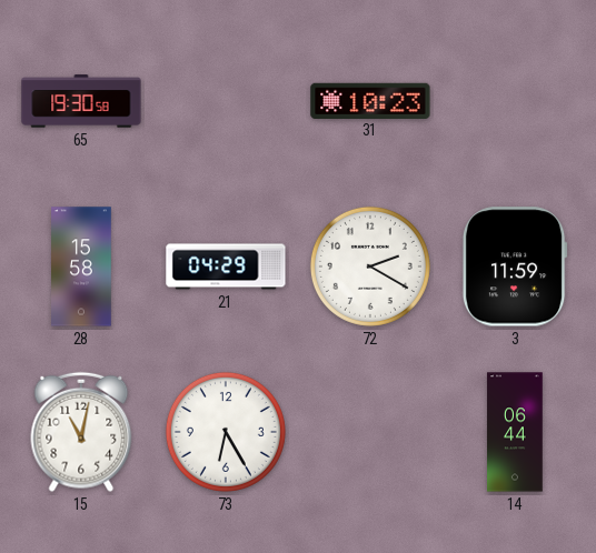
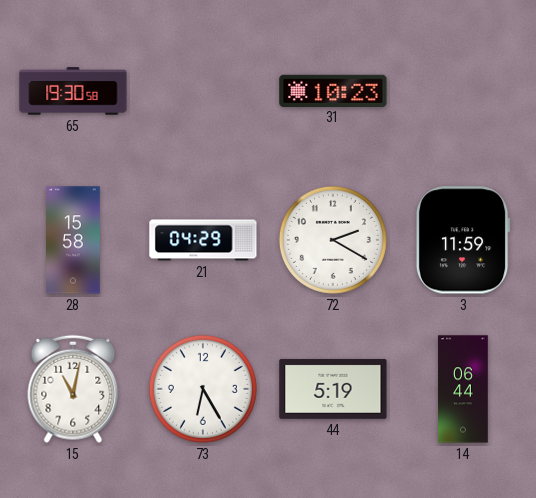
44: none -> 5:19
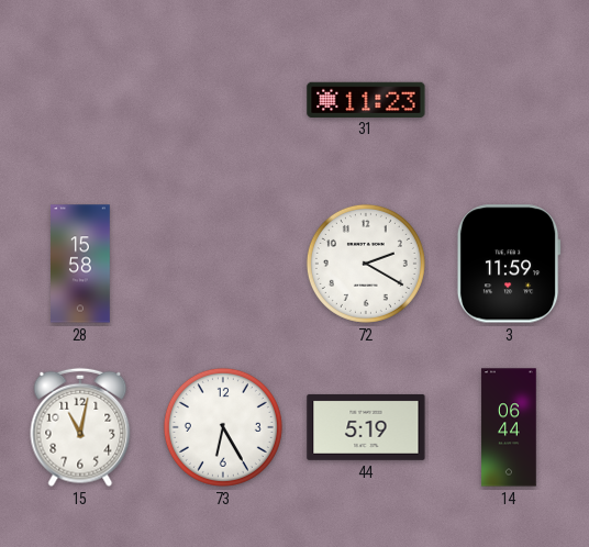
65: 19:30 -> none
31: 10:23 -> 11:23
21: 04:29 -> none
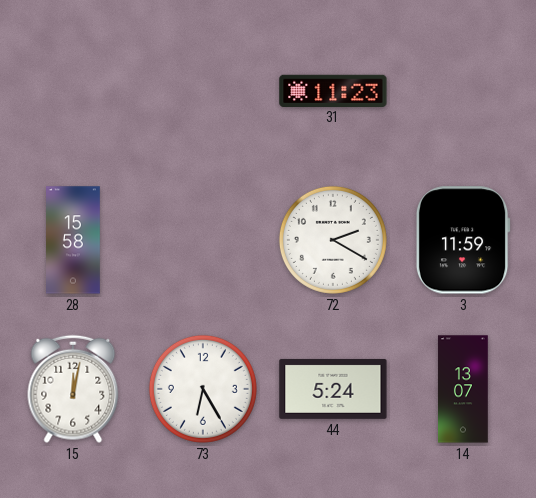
15: 11:02 -> 12:02
44: 5:19 -> 5:24
14: 06:44 -> 13:07
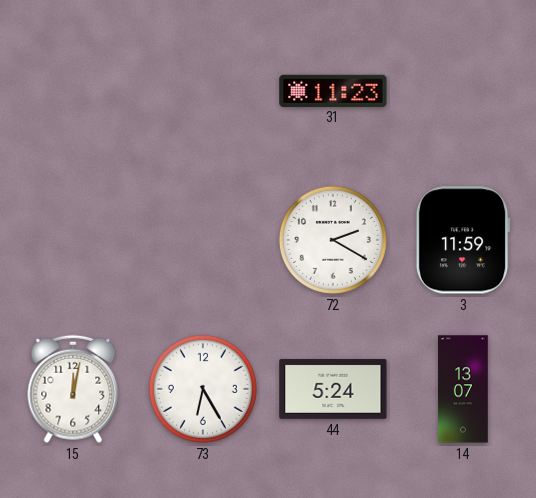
28: 15:58 -> none
